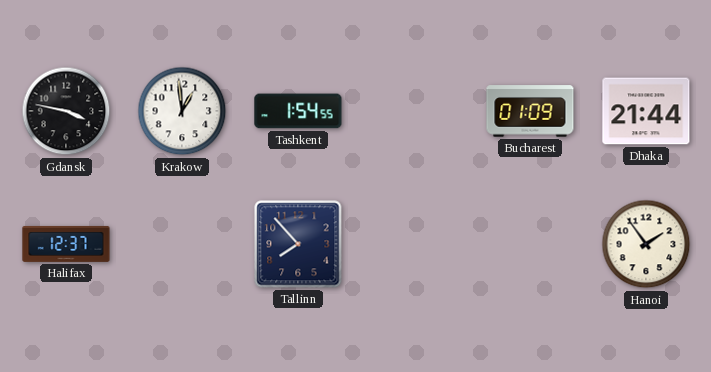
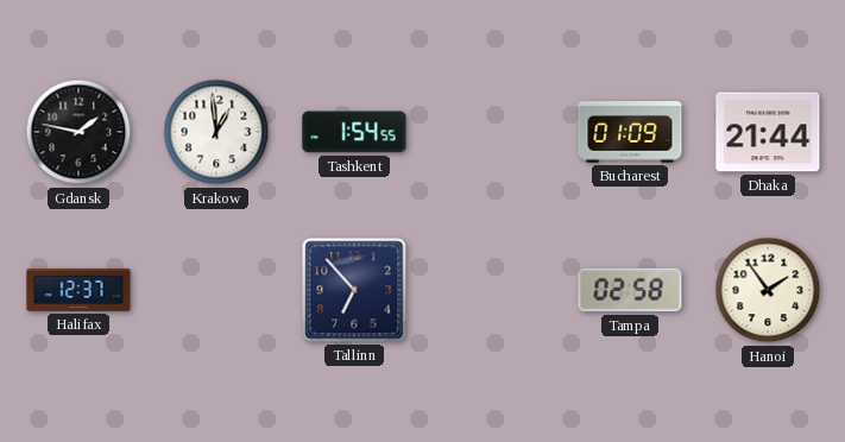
Gdansk: 3:47 -> 1:47
Tallinn: 7:53 -> 6:53
Tampa: none -> 02:58
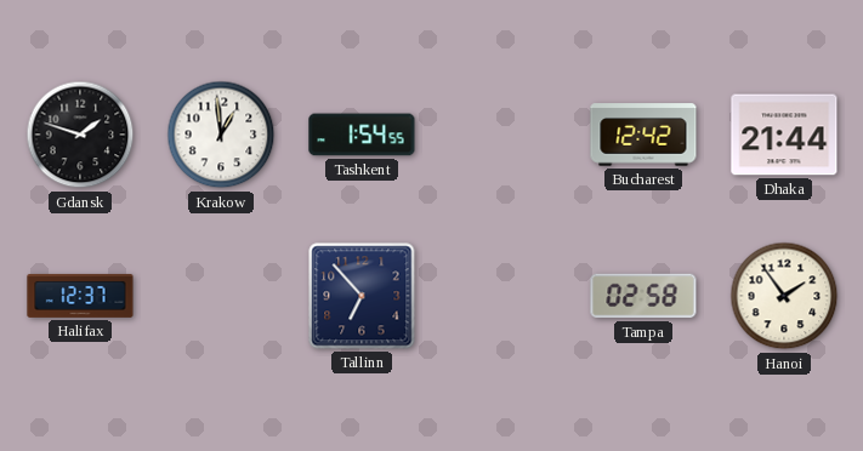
Gdansk: 1:47 -> 1:48
Bucharest: 01:09 -> 12:42
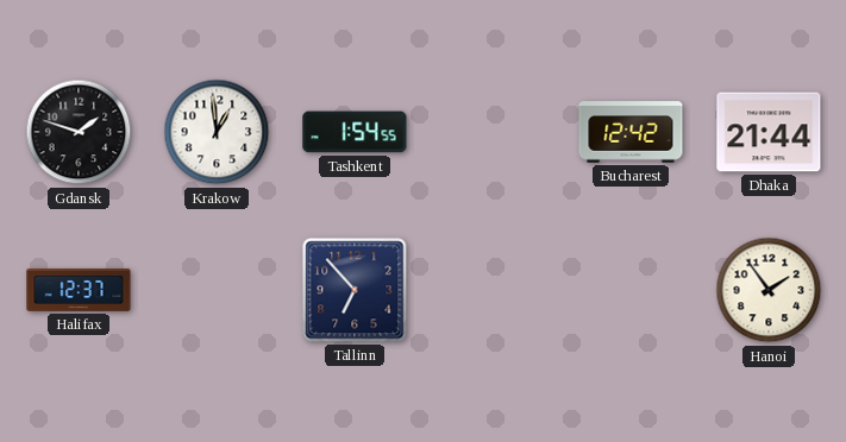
Tampa: 02:58 -> none
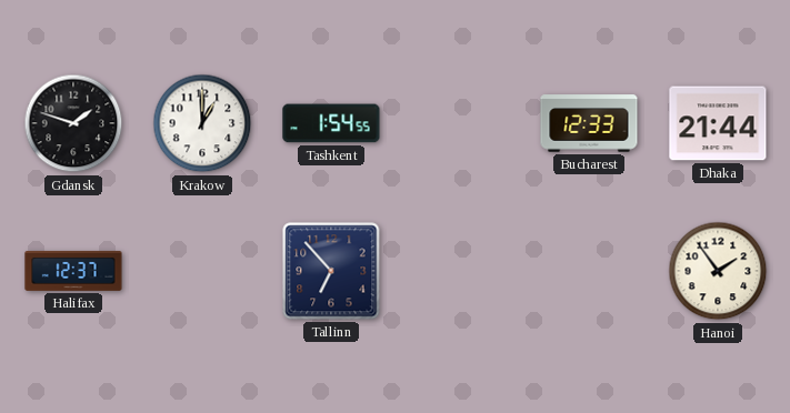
Krakow: 12:59 -> 1:00
Bucharest: 12:42 -> 12:33
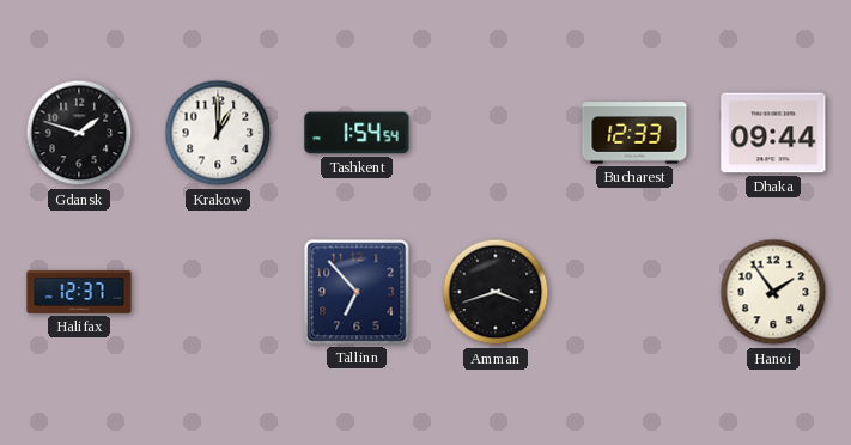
Tashkent: 1:54:55 -> 1:54:54
Dhaka: 21:44 -> 09:44
Amman: none -> 3:42
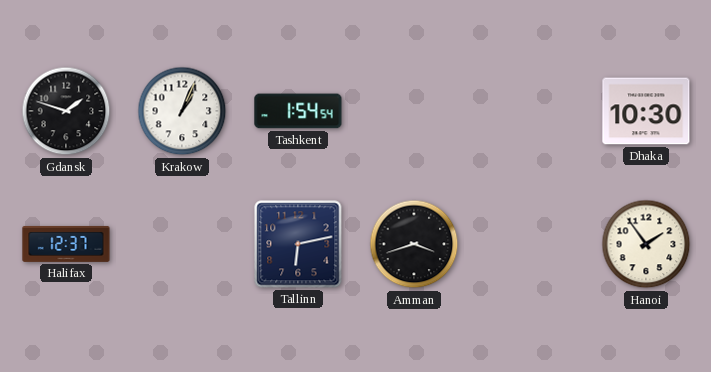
Krakow: 1:00 -> 1:04
Bucharest: 12:33 -> none
Dhaka: 09:44 -> 10:30
Tallinn: 6:53 -> 6:13
